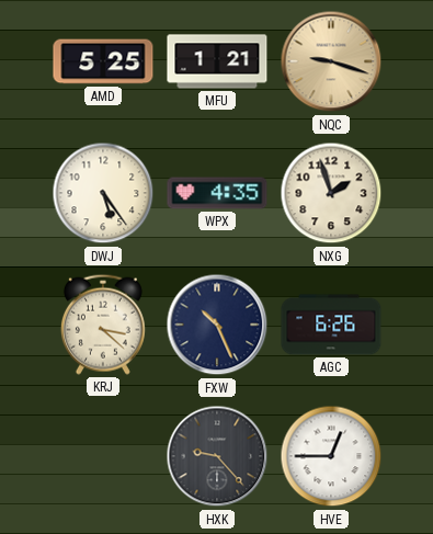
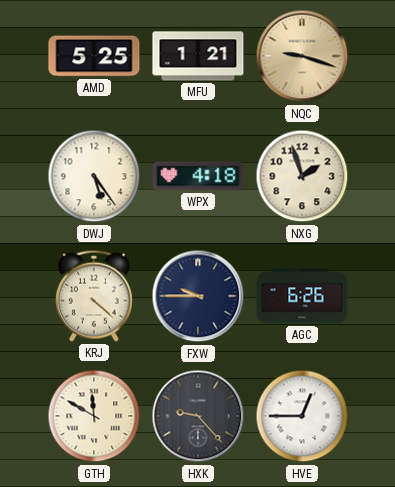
WPX: 4:35 -> 4:18
KRJ: 3:22 -> 4:22
FXW: 10:26 -> 9:45
GTH: none -> 11:50
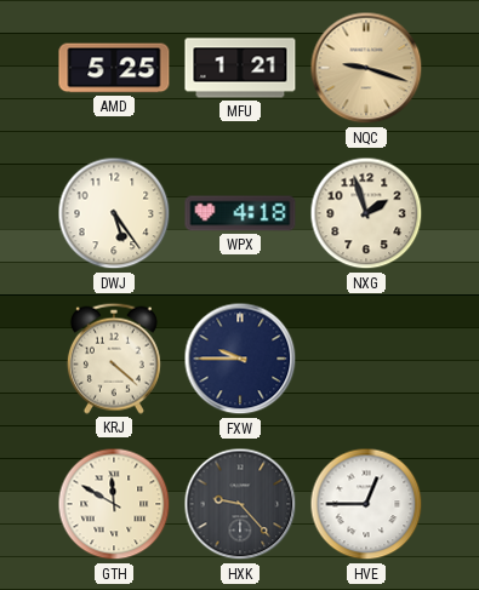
AGC: 6:26 -> none
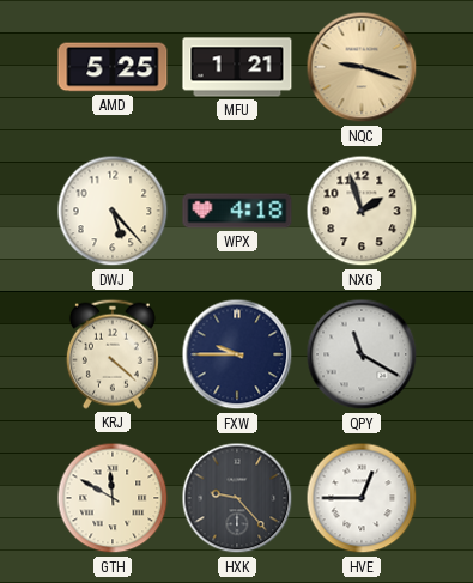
DWJ: 5:24 -> 5:23
QPY: none -> 11:20
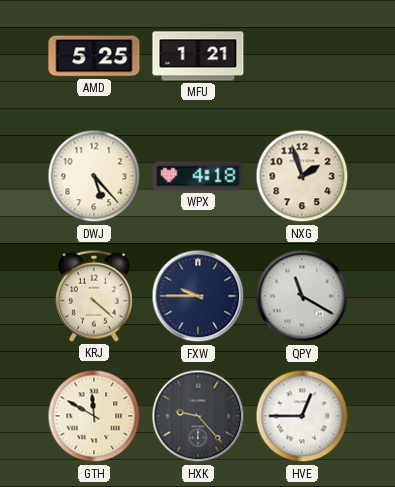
NQC: 9:18 -> none
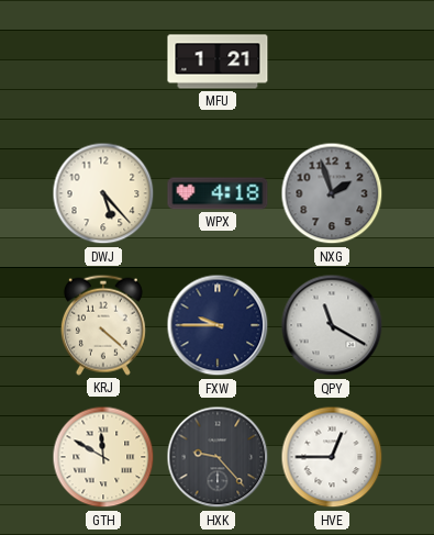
AMD: 5:25 -> none
NXG dial: cream -> grey
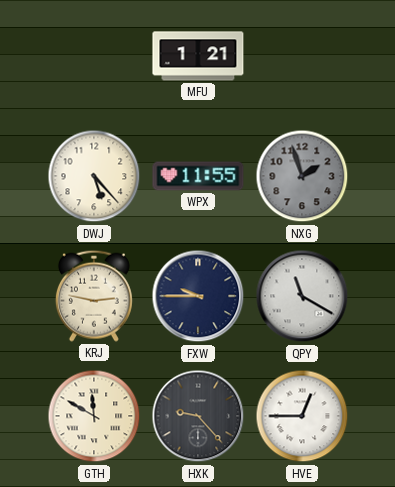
WPX: 4:18 -> 11:55
KRJ: 4:22 -> 2:47
